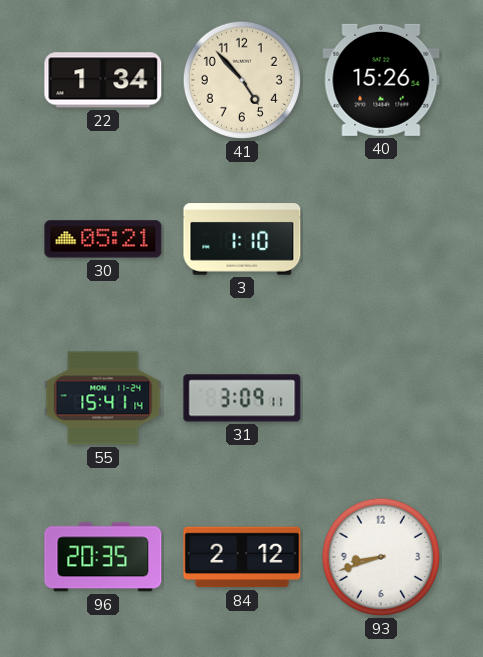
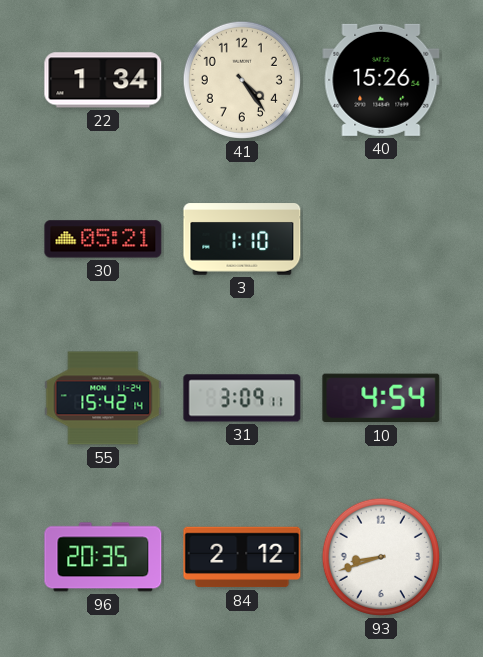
41: 4:53 -> 4:24
55: 15:41 -> 15:42
10: none -> 4:54
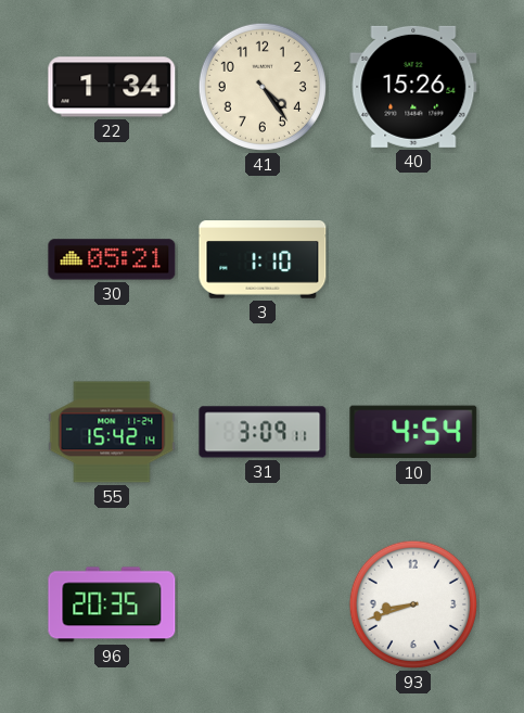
84: 2:12 -> none
